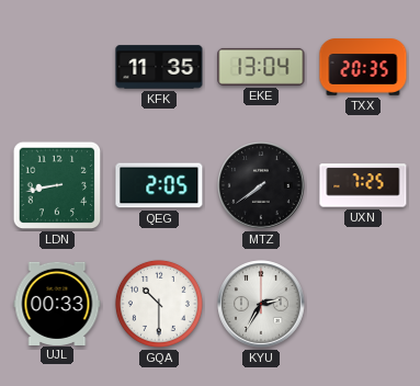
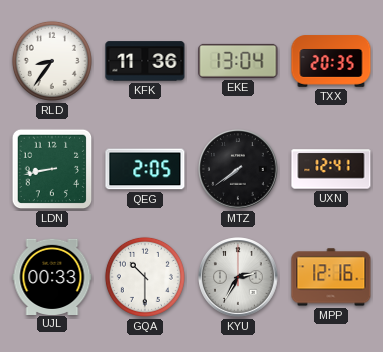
RLD: none -> 8:36
KFK: 11:35 -> 11:36
UXN: 7:25 -> 12:41
MPP: none -> 12:16
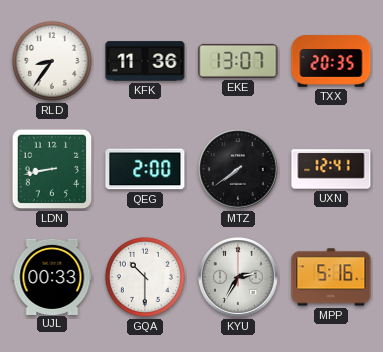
EKE: 13:04 -> 13:07
QEG: 2:05 -> 2:00
MPP: 12:16 -> 5:16
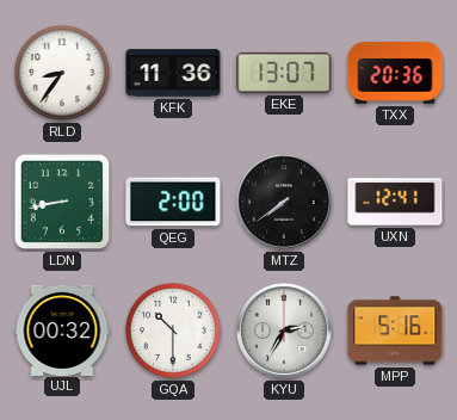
TXX: 20:35 -> 20:36
UJL: 00:33 -> 00:32
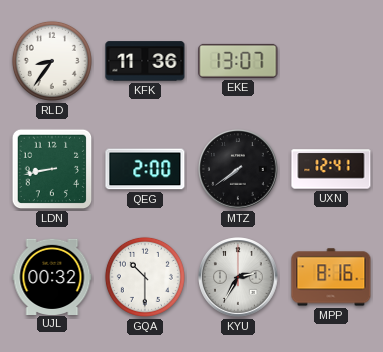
TXX: 20:36 -> none
MPP: 5:16 -> 8:16
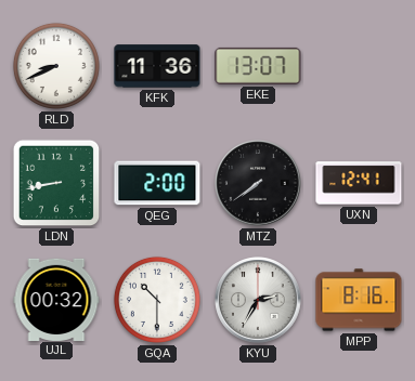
RLD: 8:36 -> 8:41
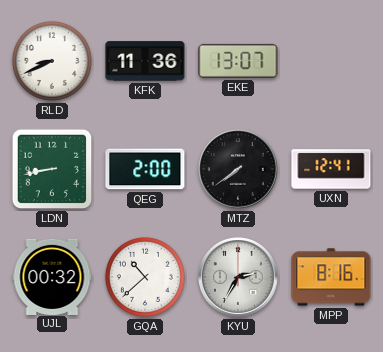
GQA: 10:30 -> 10:38
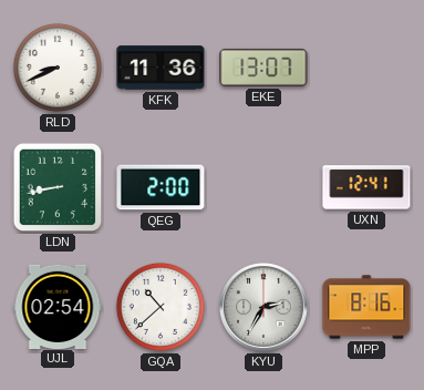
MTZ: 7:39 -> none
UJL: 00:32 -> 02:54
